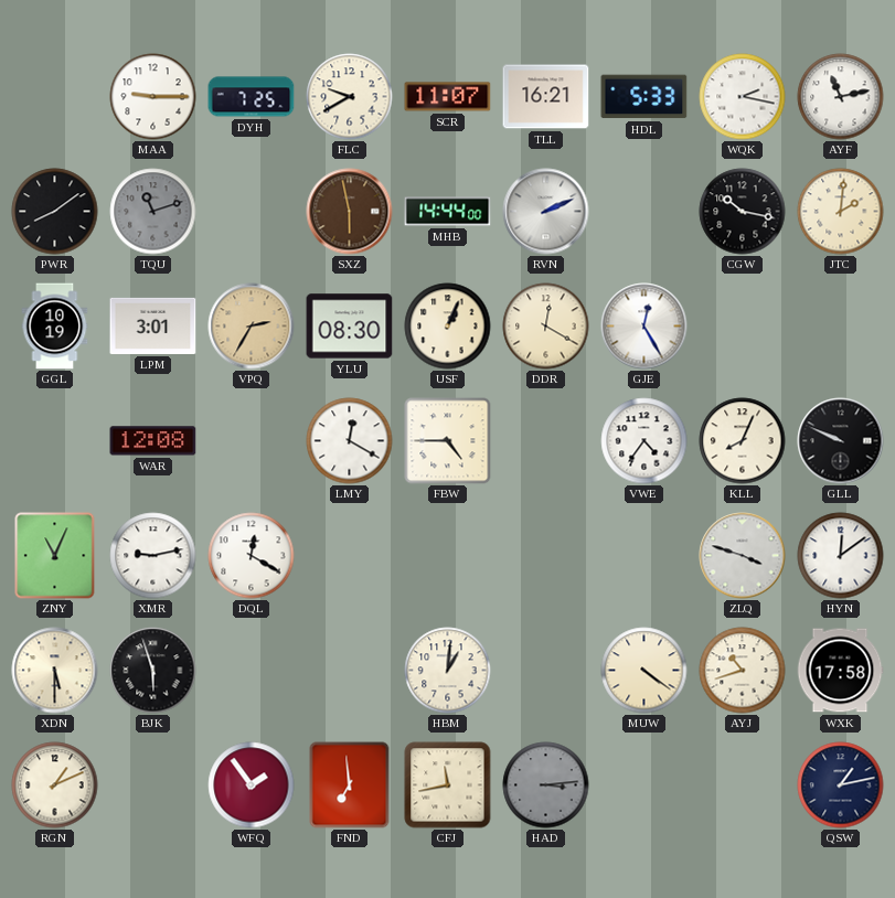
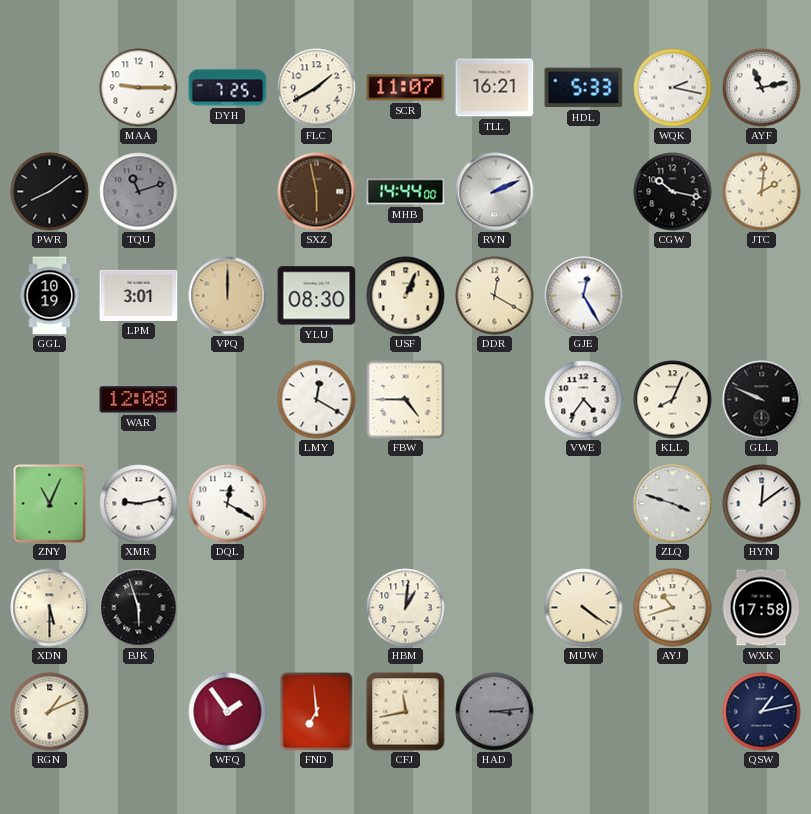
FLC: 9:40 -> 1:40
VPQ: 2:35 -> 12:00
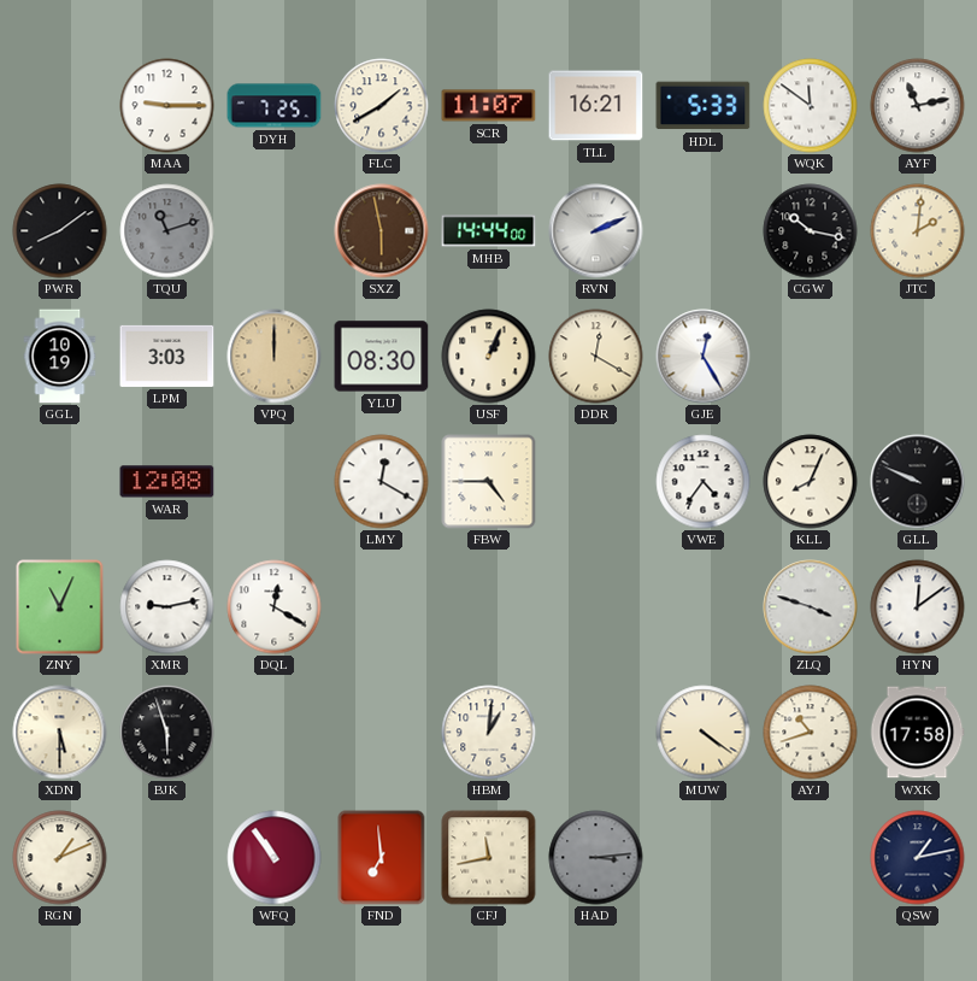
WQK: 2:17 -> 11:51
LPM: 3:01 -> 3:03
WFQ: 1:54 -> 10:54
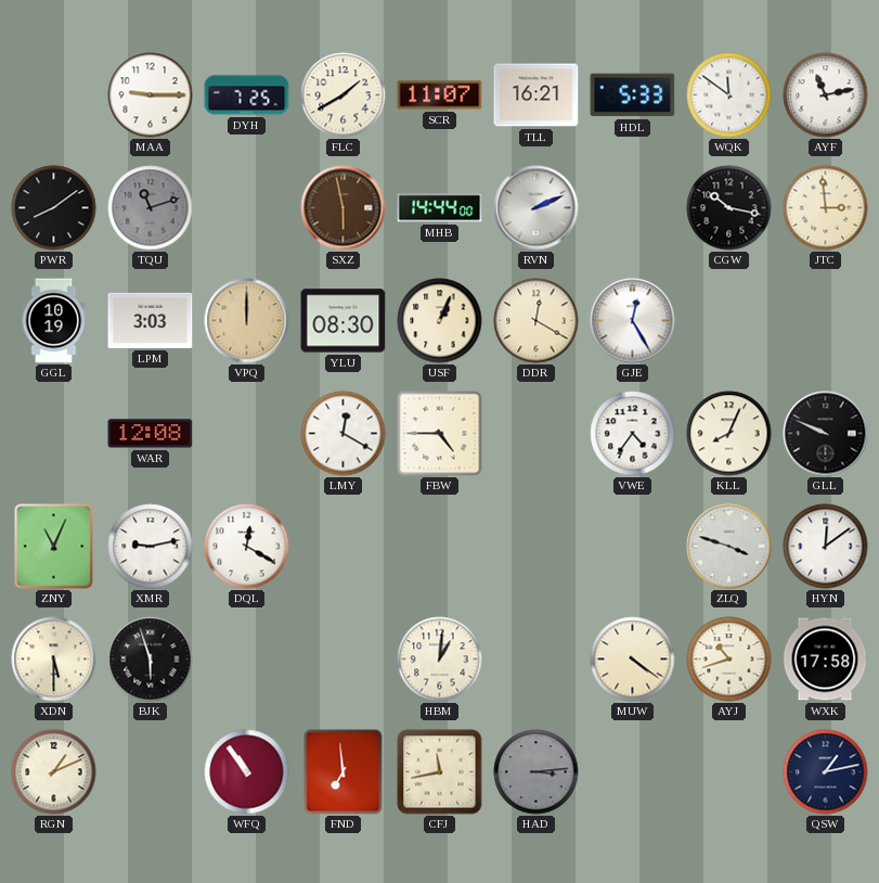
JTC: 2:01 -> 2:59
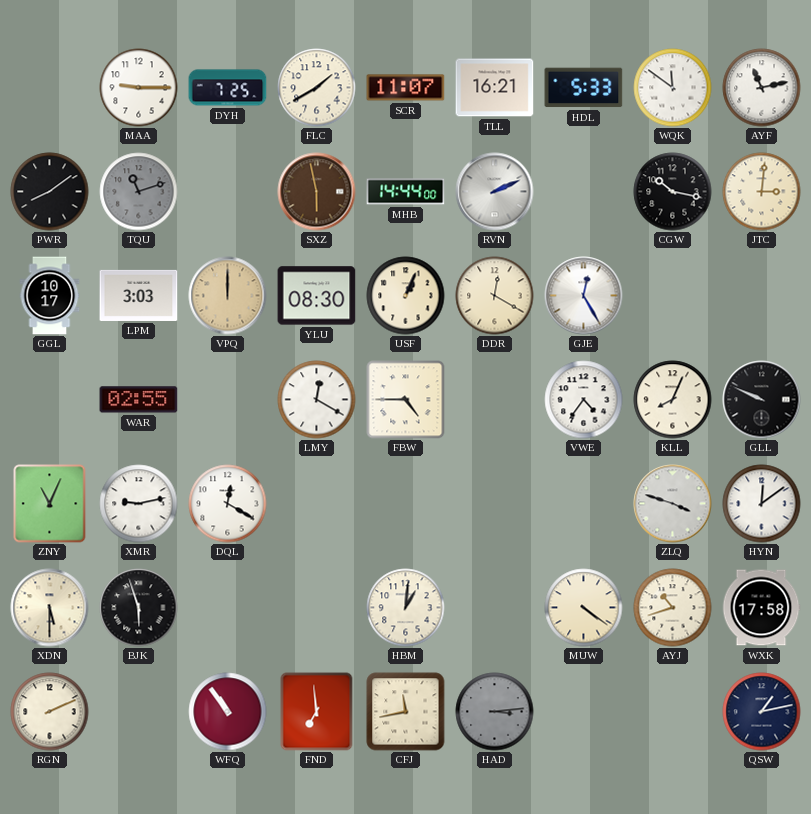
JTC: 2:59 -> 3:01
GGL: 10:19 -> 10:17
WAR: 12:08 -> 02:55
RGN: 1:11 -> 2:11
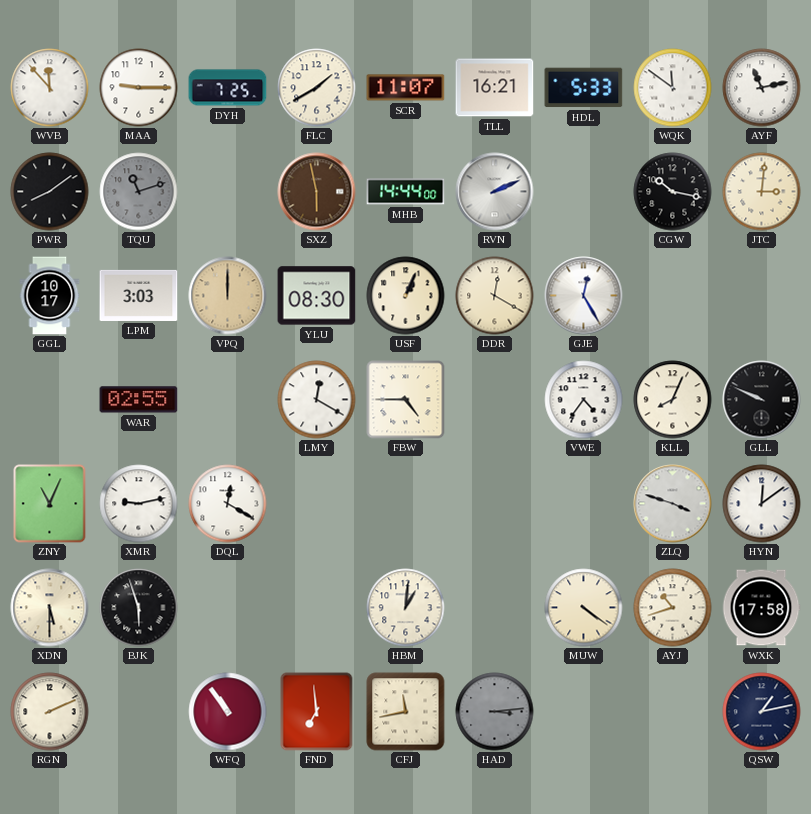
WVB: none -> 11:53
